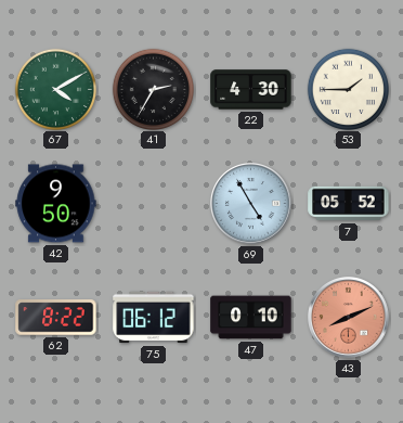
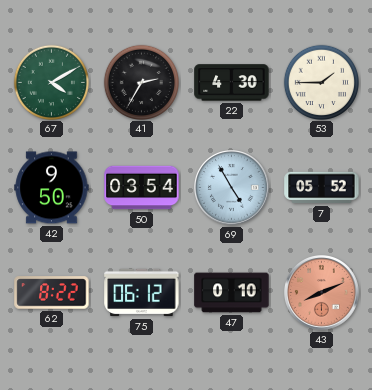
50: none -> 03:54
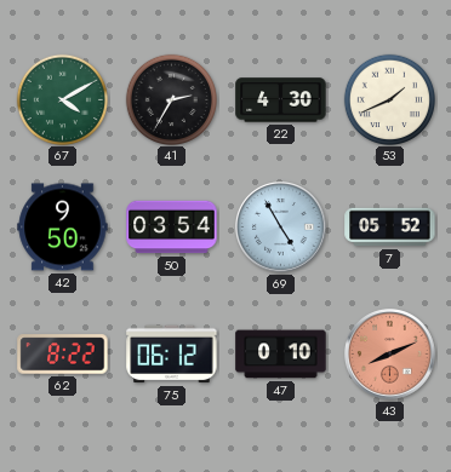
53: 1:45 -> 1:41
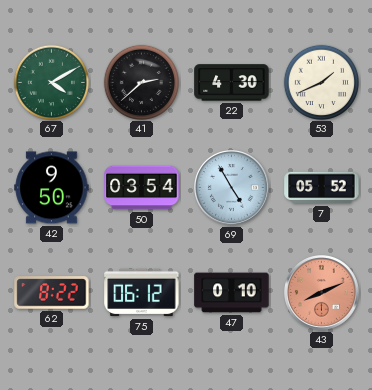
41: 2:35 -> 2:38
